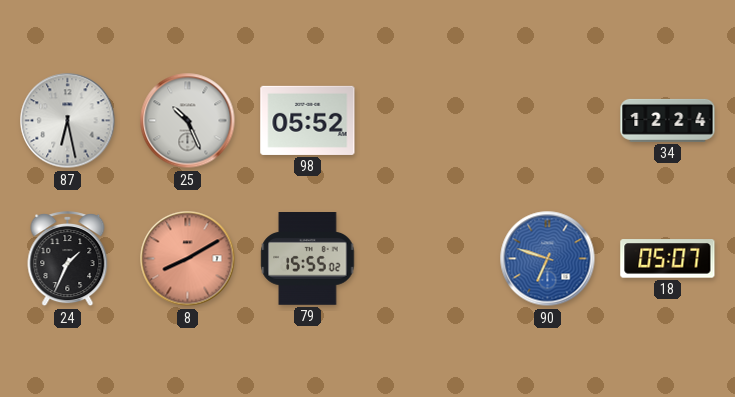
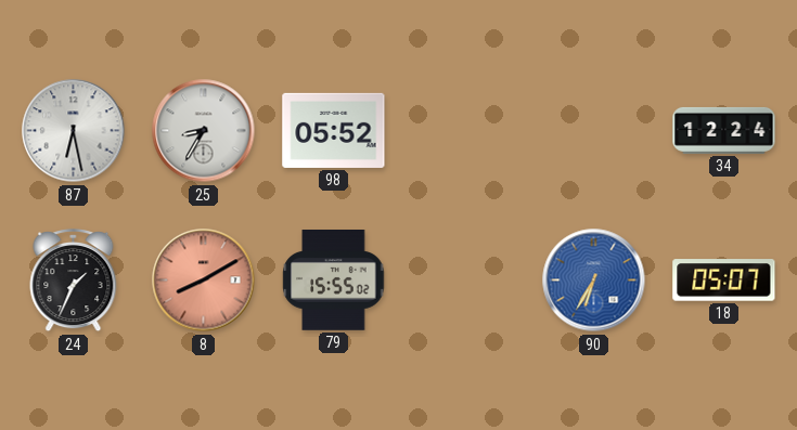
25: 10:26 -> 8:35
90: 6:48 -> 6:35
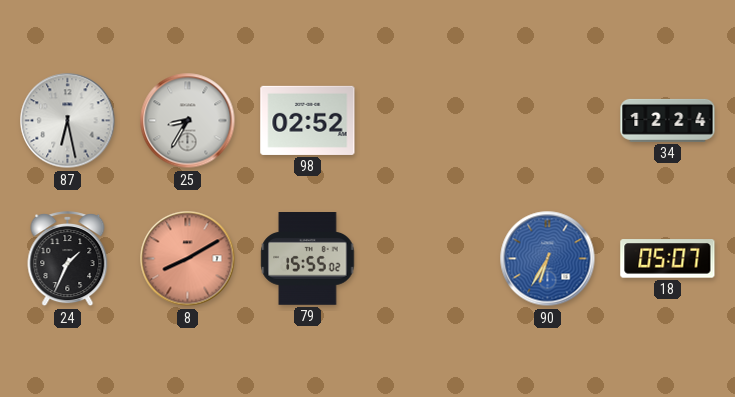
98: 05:52 -> 02:52
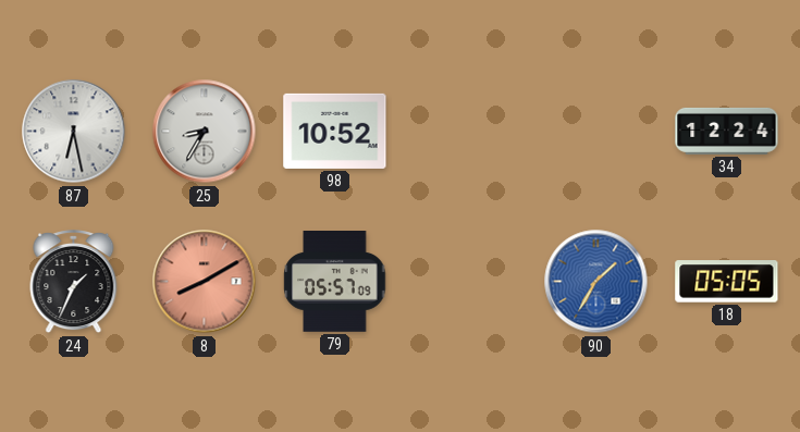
98: 02:52 -> 10:52
79: 15:55 -> 05:57
90: 6:35 -> 1:35
18: 05:07 -> 05:05
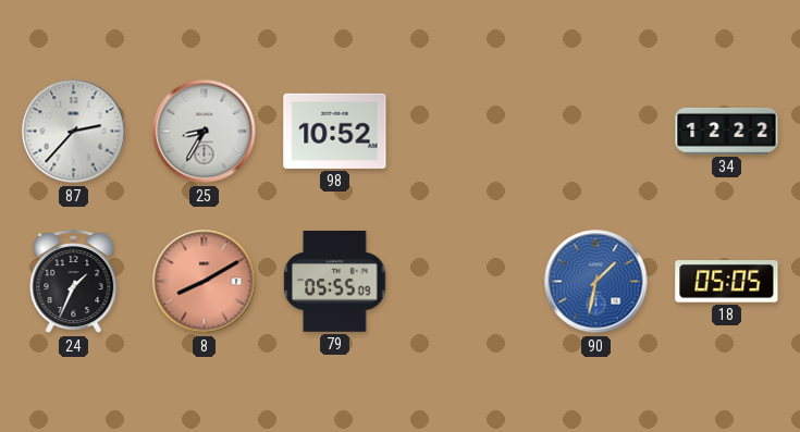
87: 6:28 -> 2:37
34: 12:24 -> 12:22
79: 05:57 -> 05:55
90: 1:35 -> 1:32
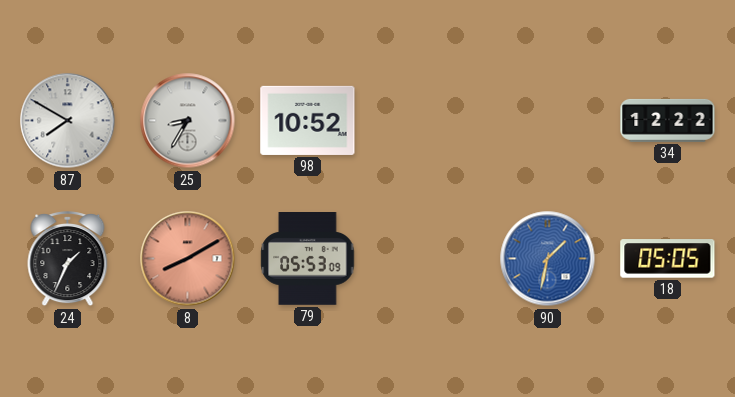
87: 2:37 -> 7:50
79: 05:55 -> 05:53
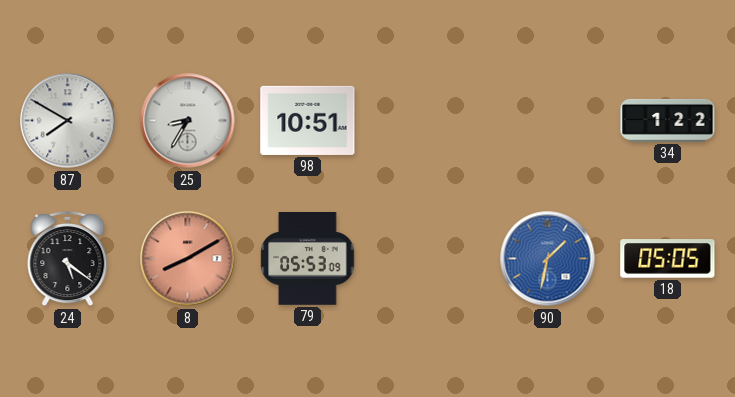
98: 10:52 -> 10:51
34: 12:22 -> 1:22
24: 1:34 -> 5:21
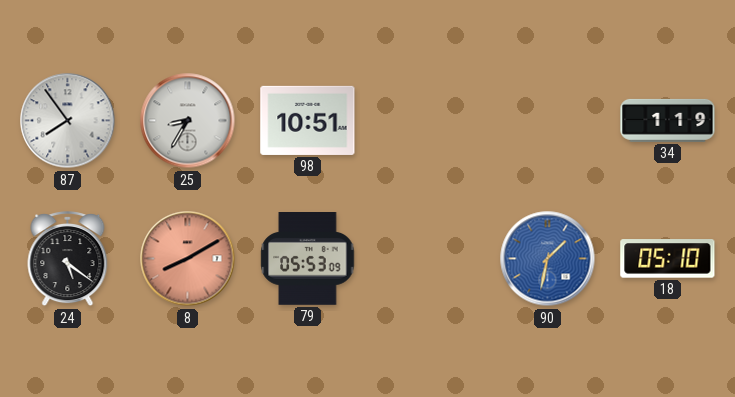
87: 7:50 -> 7:54
34: 1:22 -> 1:19
18: 05:05 -> 05:10
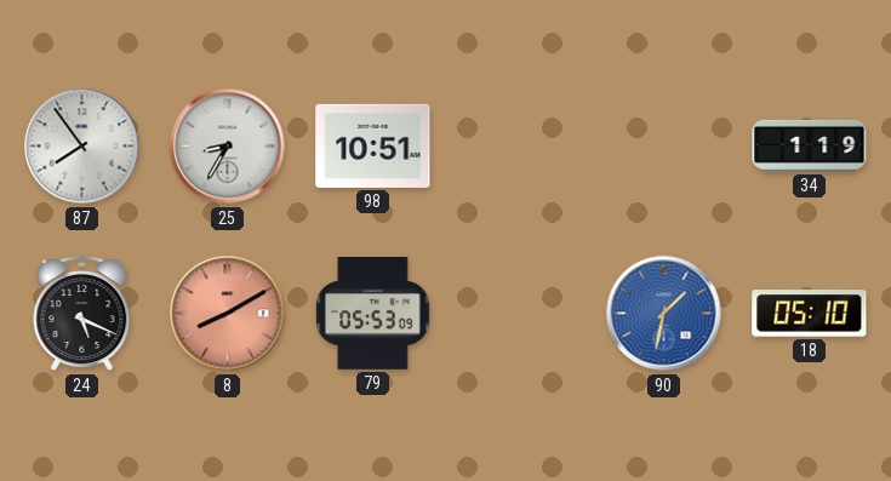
24: 5:21 -> 5:19
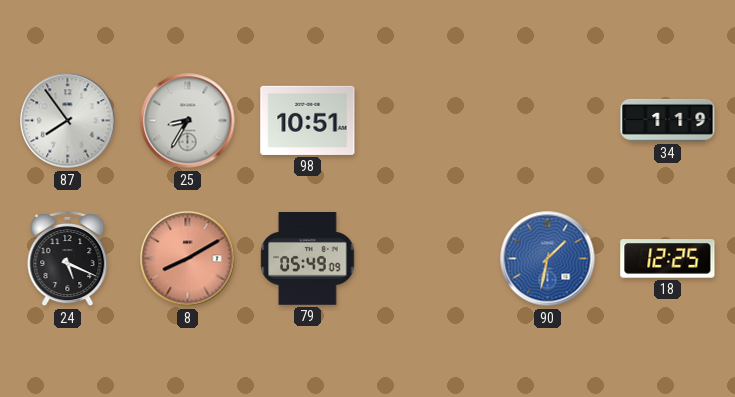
79: 05:53 -> 05:49
18: 05:10 -> 12:25
